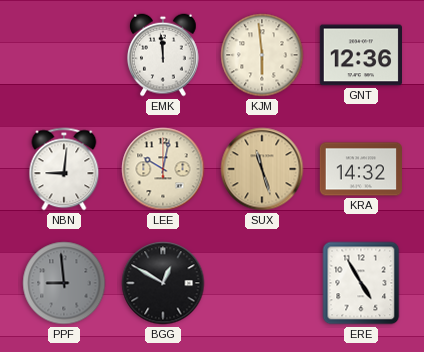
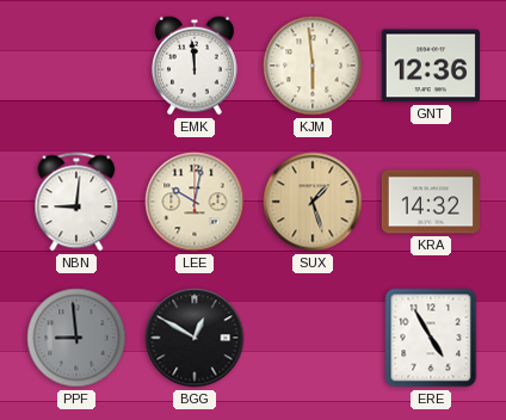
SUX: 11:27 -> 1:27
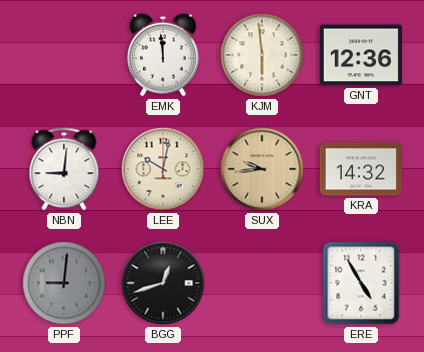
SUX: 1:27 -> 9:44
PPF: 8:59 -> 9:01
BGG: 12:50 -> 12:42
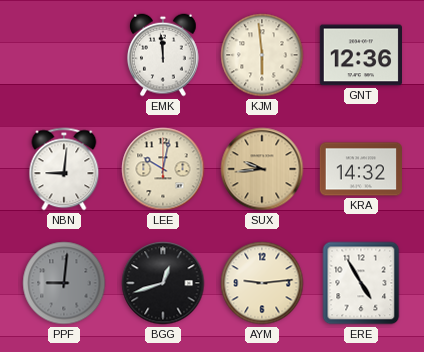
AYM: none -> 9:14
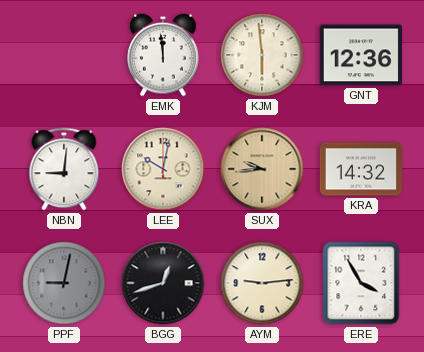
PPF: 9:01 -> 9:02
ERE: 4:55 -> 3:55
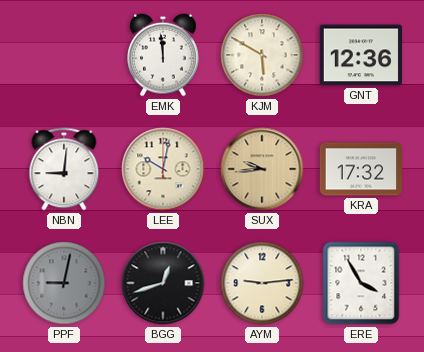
KJM: 5:59 -> 5:50
KRA: 14:32 -> 17:32
